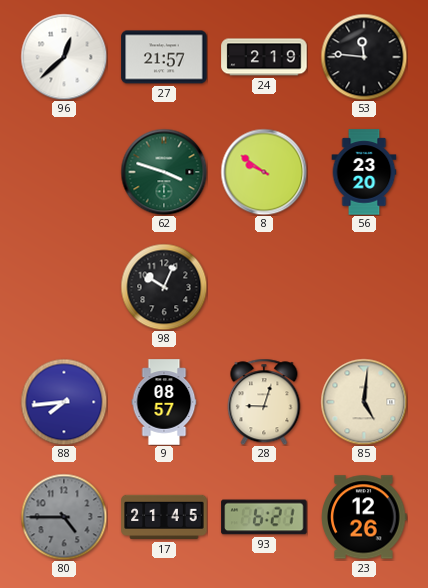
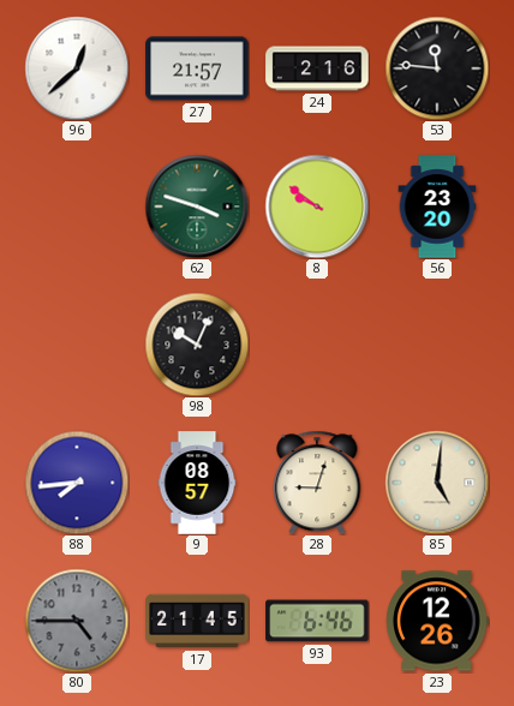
24: 2:19 -> 2:16
93: 6:21 -> 6:46
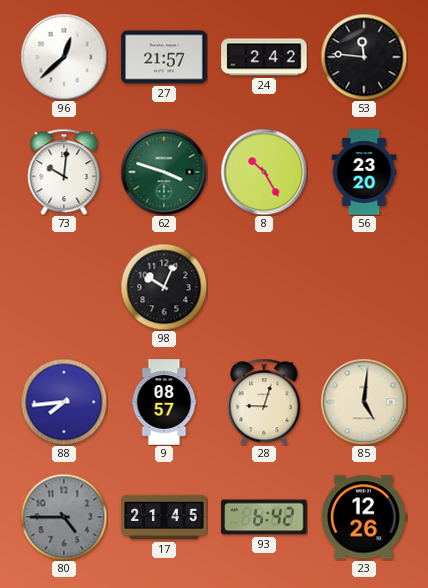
24: 2:16 -> 2:42
73: none -> 10:01
8: 9:51 -> 10:25
93: 6:46 -> 6:42
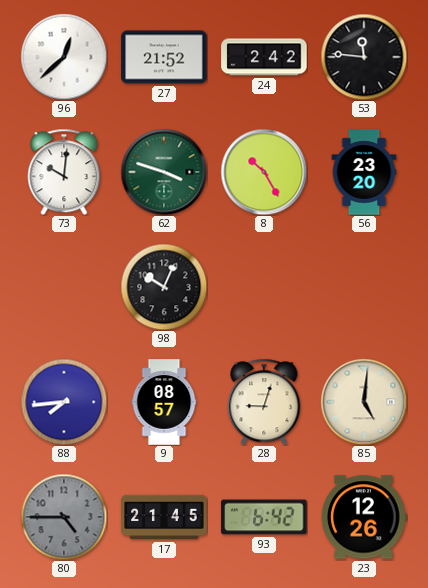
27: 21:57 -> 21:52
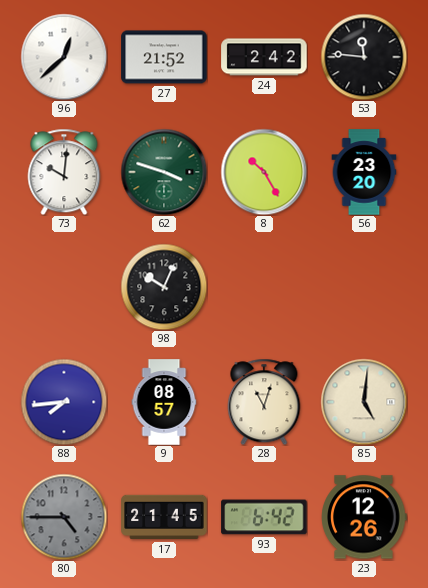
28: 9:03 -> 11:03
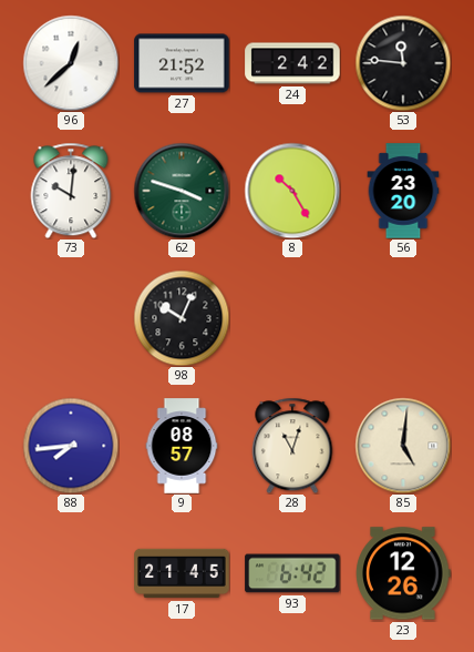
80: 4:45 -> none
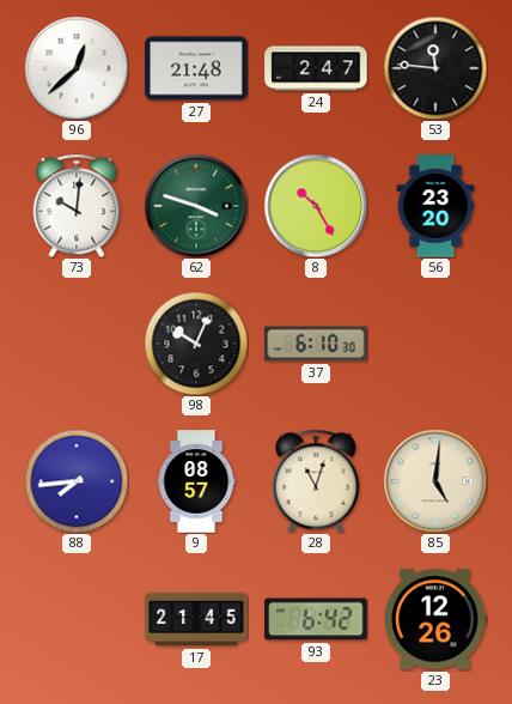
27: 21:52 -> 21:48
24: 2:42 -> 2:47
37: none -> 6:10
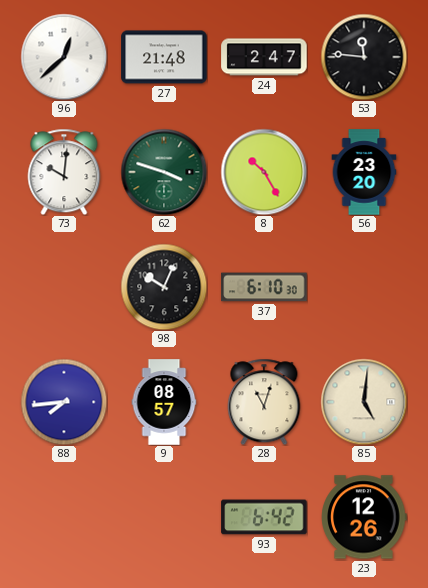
17: 21:45 -> none
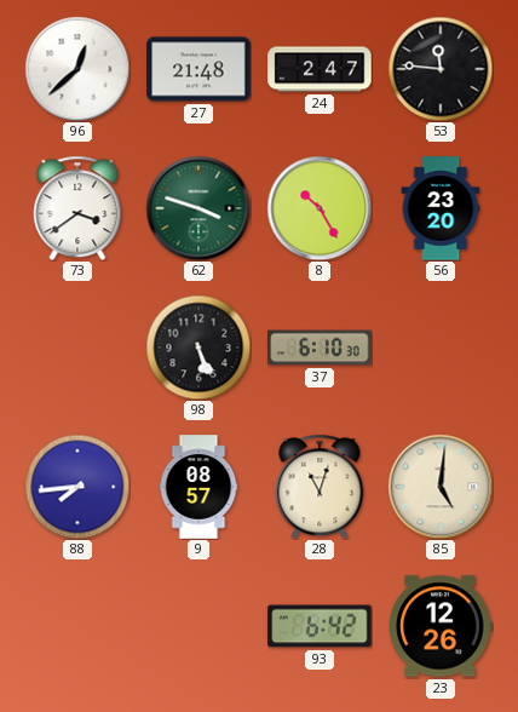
73: 10:01 -> 3:39
98: 10:04 -> 5:26
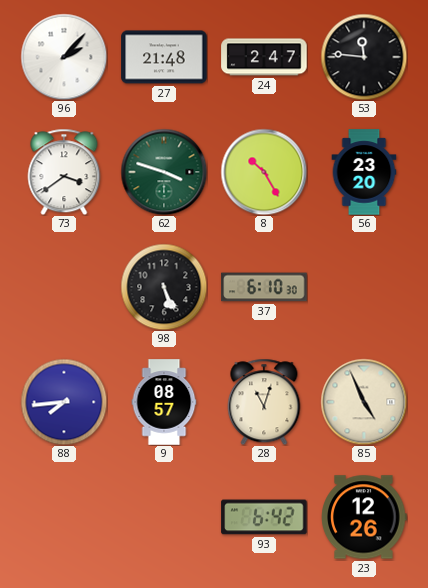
96: 12:38 -> 2:07
85: 5:01 -> 4:56
